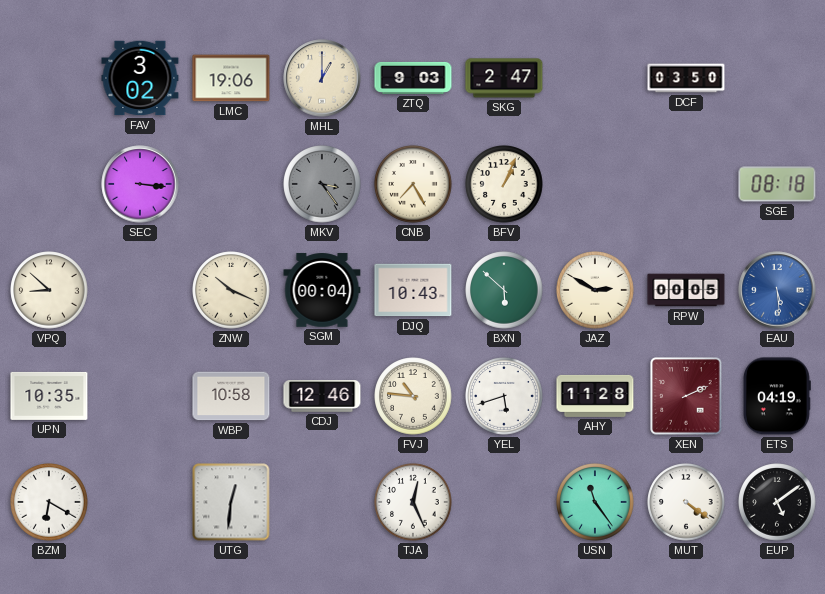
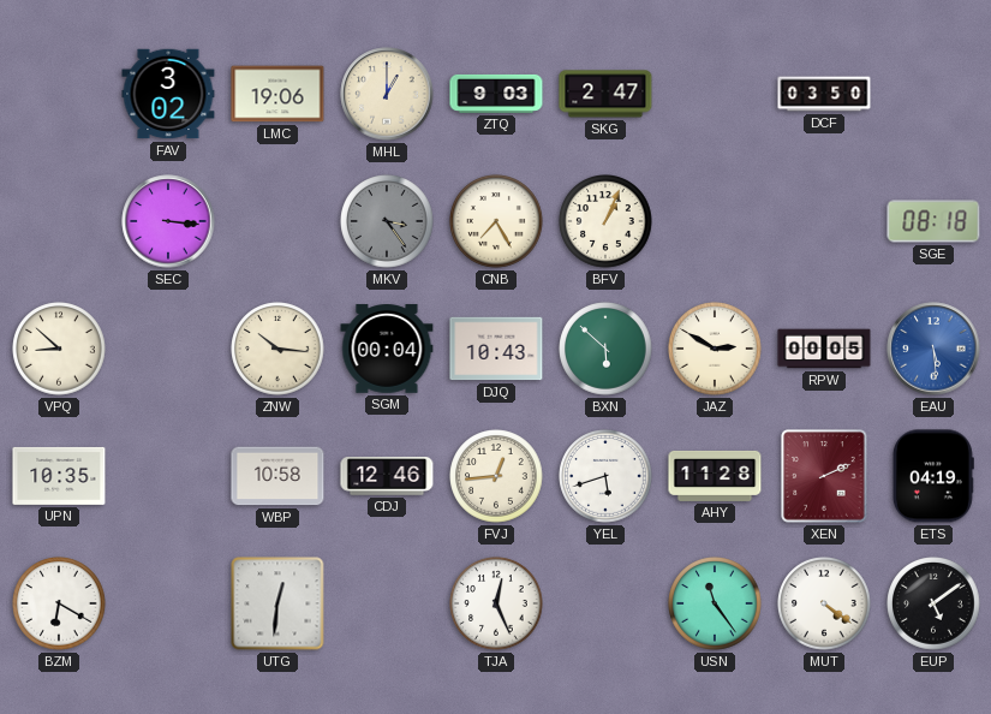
ZNW: 10:19 -> 10:16
FVJ: 10:46 -> 12:44
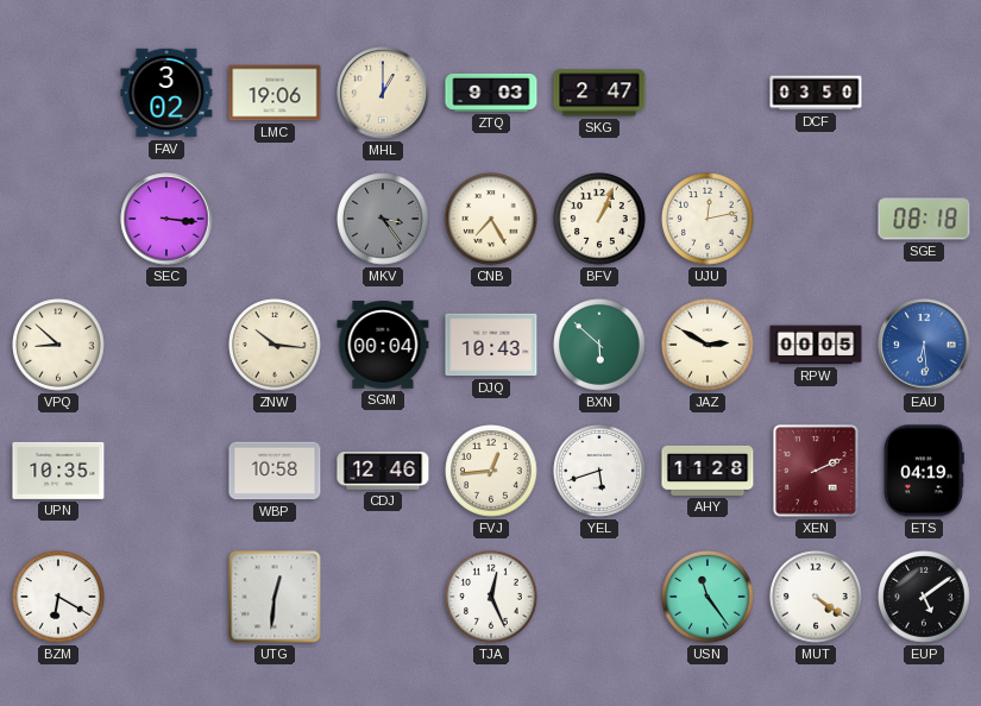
UJU: none -> 12:13
EAU: 5:29 -> 6:29
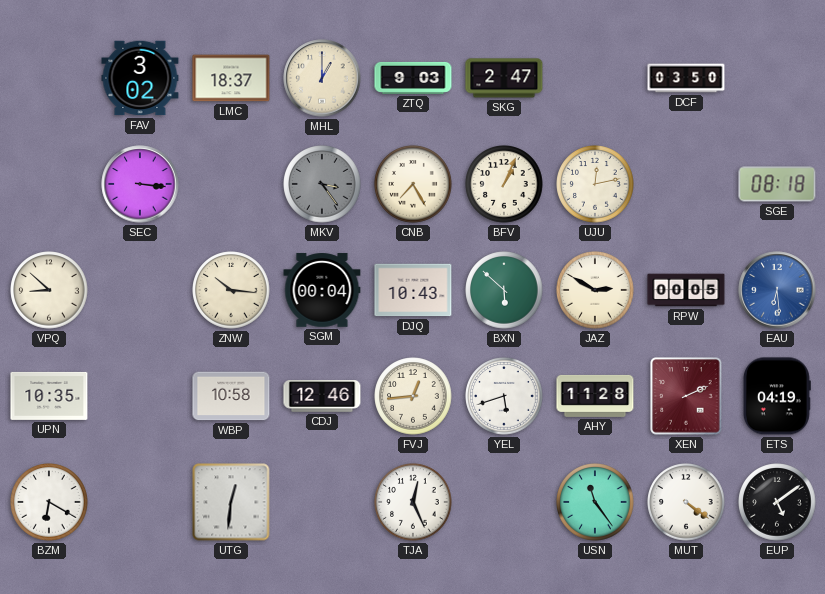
LMC: 19:06 -> 18:37
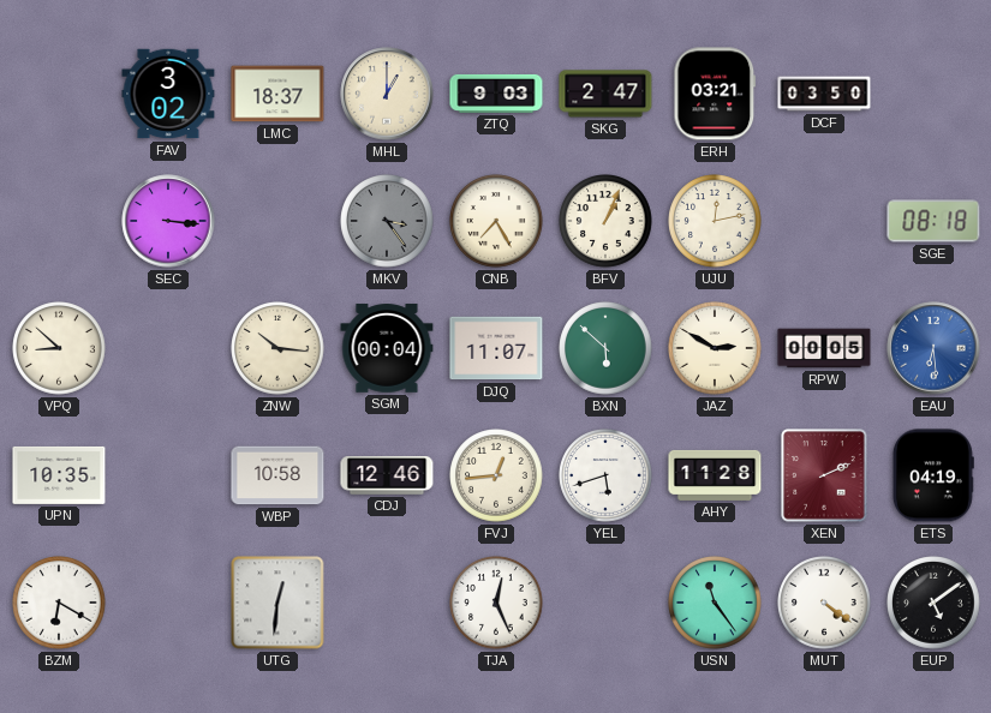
ERH: none -> 03:21
DJQ: 10:43 -> 11:07
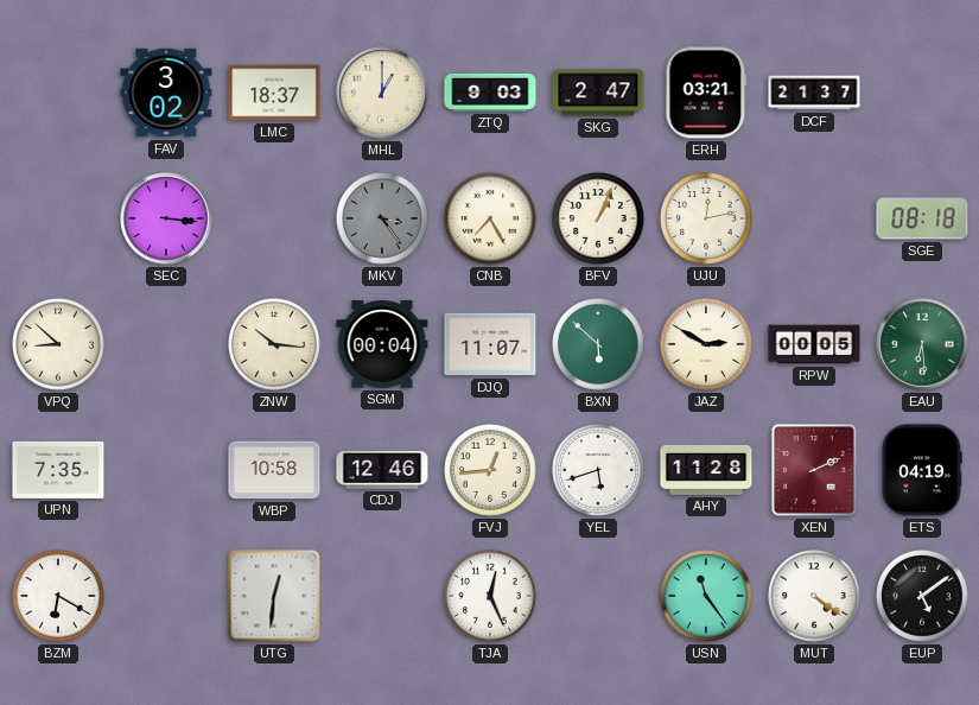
DCF: 03:50 -> 21:37
EAU dial: blue -> green
UPN: 10:35 -> 7:35
